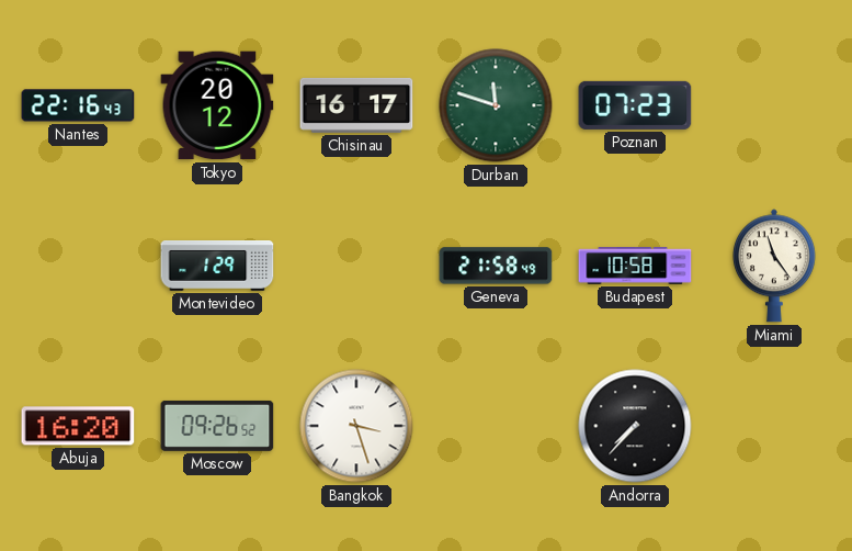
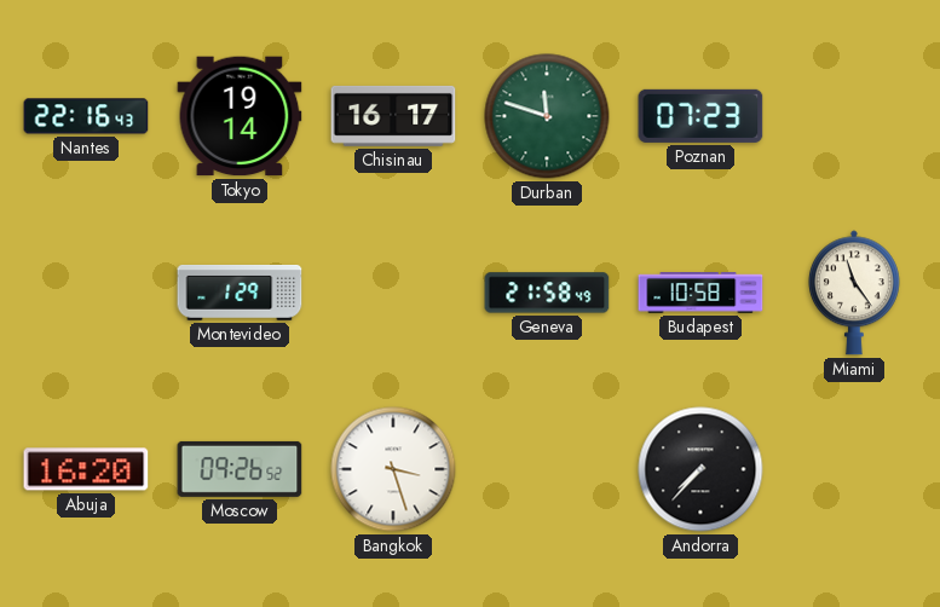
Tokyo: 20:12 -> 19:14
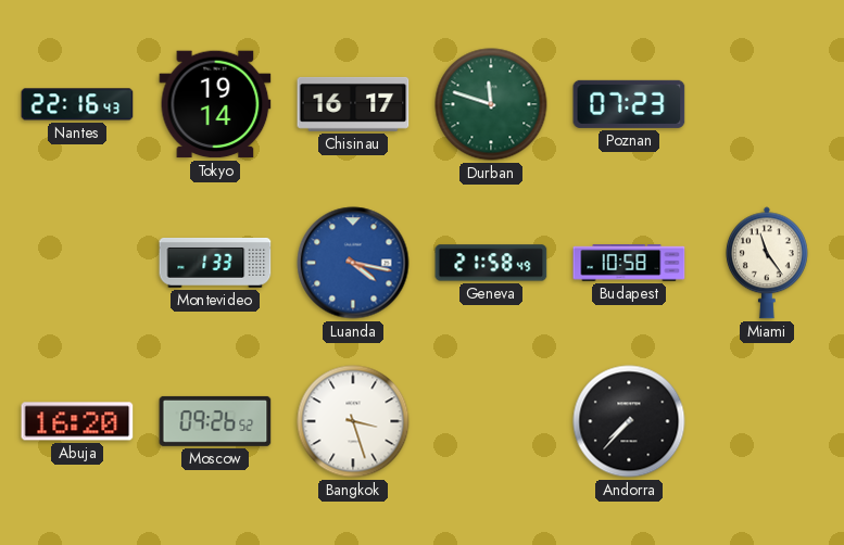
Montevideo: 1:29 -> 1:33
Luanda: none -> 4:17
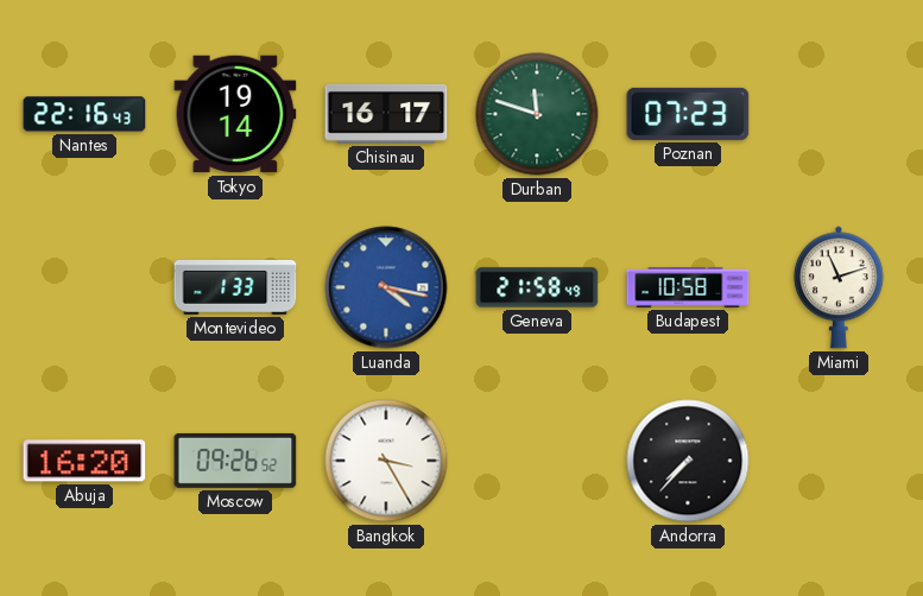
Miami: 11:24 -> 11:12
Bangkok: 3:27 -> 3:25
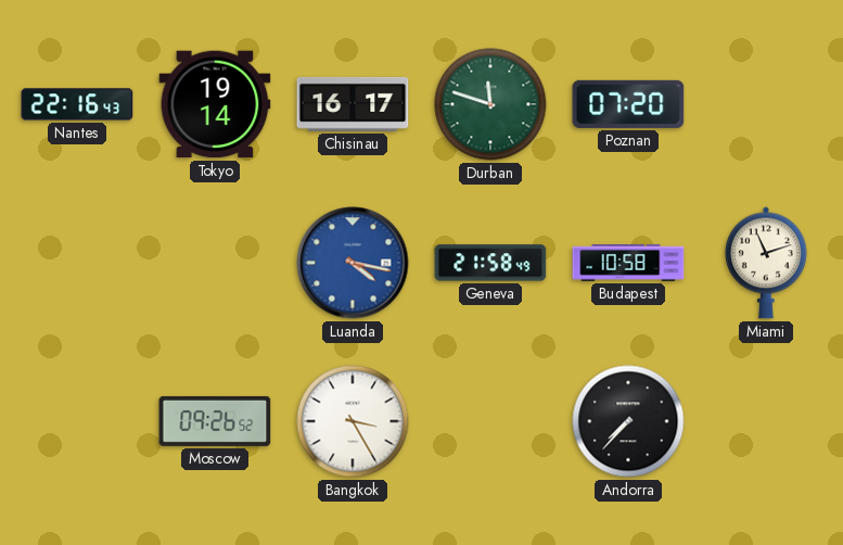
Poznan: 07:23 -> 07:20
Montevideo: 1:33 -> none
Abuja: 16:20 -> none
